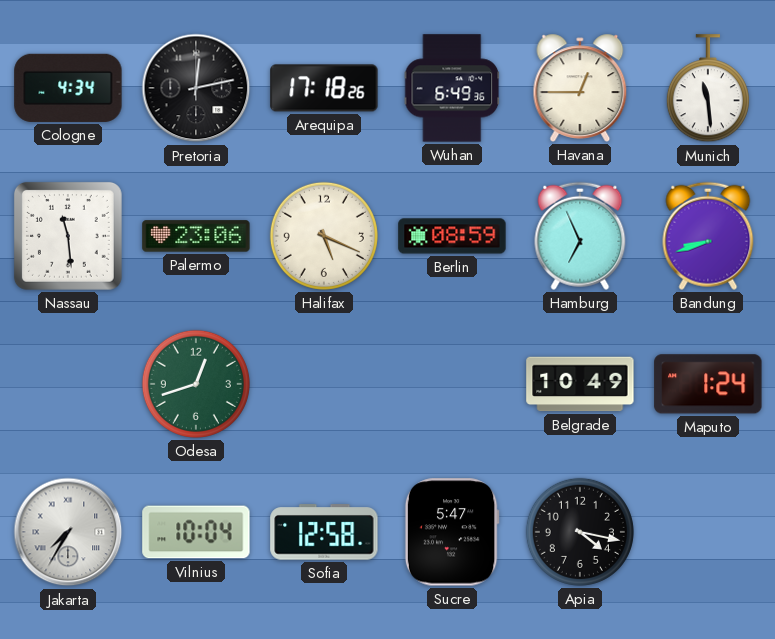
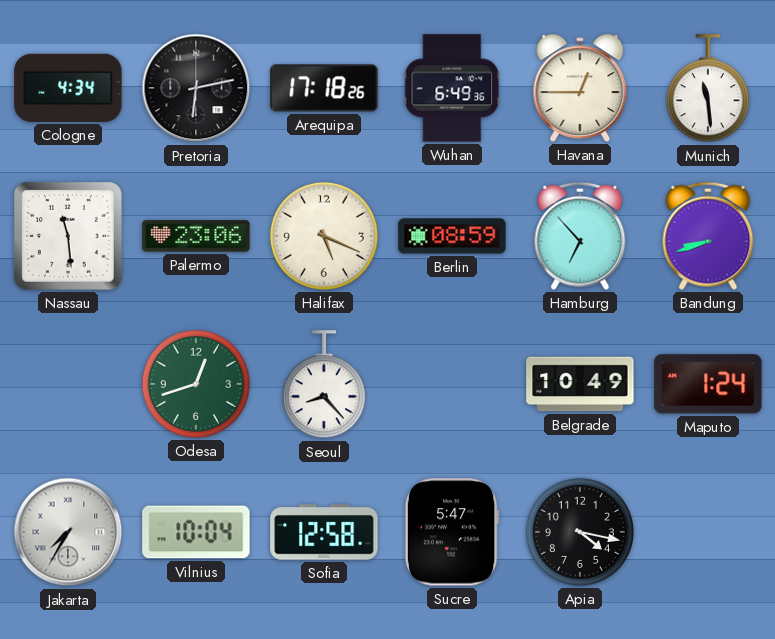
Pretoria: 12:13 -> 6:13
Hamburg: 6:56 -> 6:53
Seoul: none -> 8:23
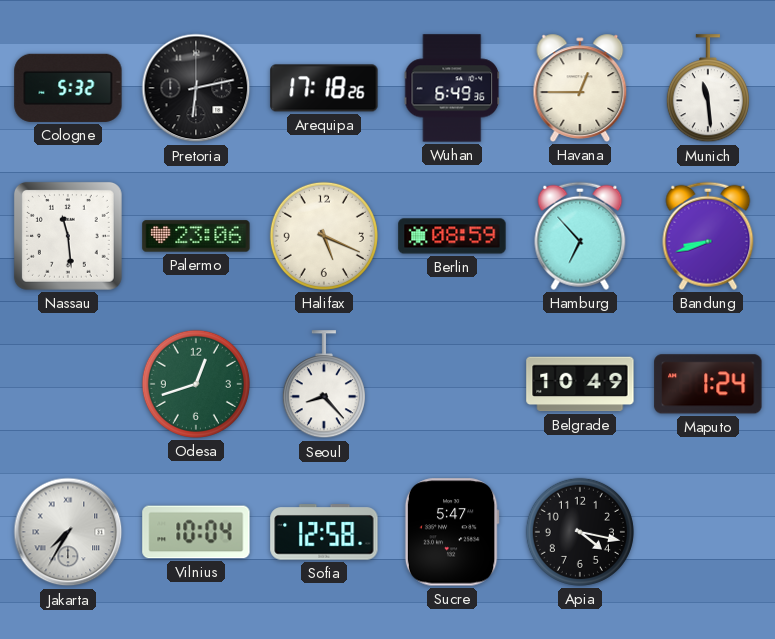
Cologne: 4:34 -> 5:32
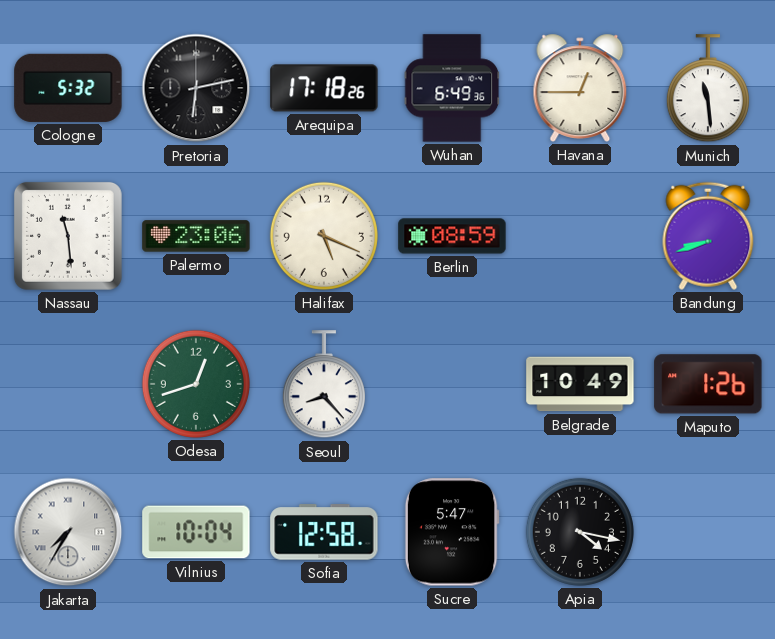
Hamburg: 6:53 -> none
Maputo: 1:24 -> 1:26
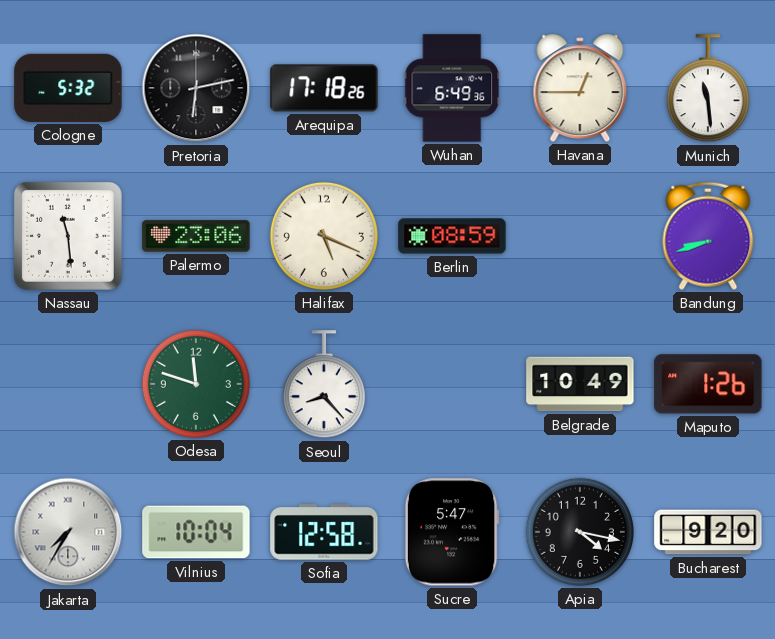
Odesa: 12:42 -> 11:48
Bucharest: none -> 9:20
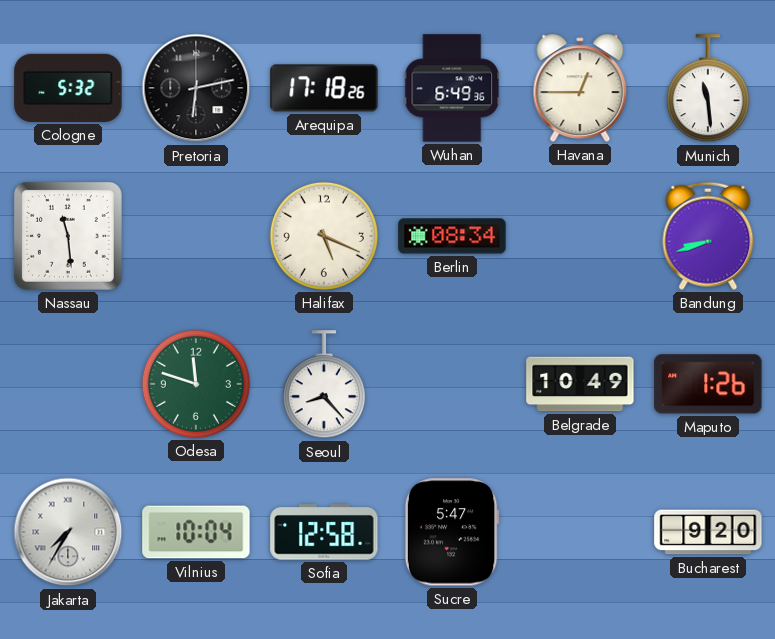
Palermo: 23:06 -> none
Berlin: 08:59 -> 08:34
Apia: 4:17 -> none
